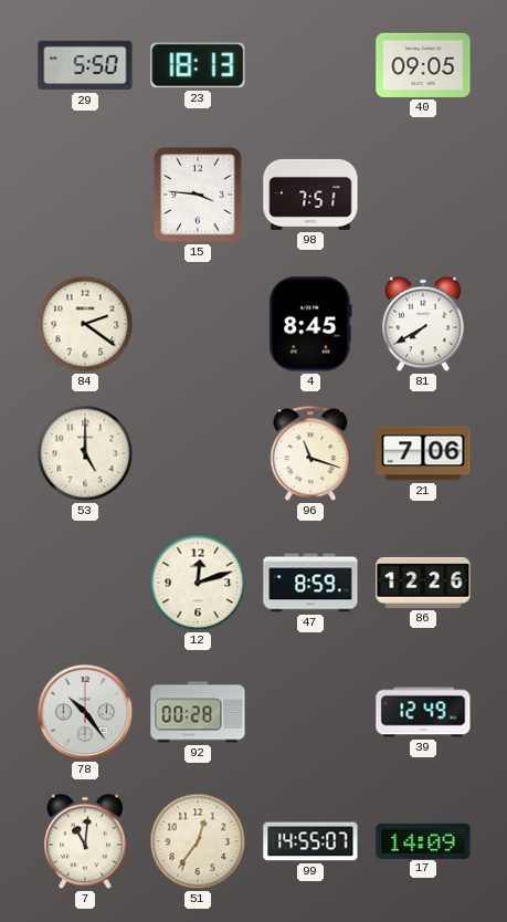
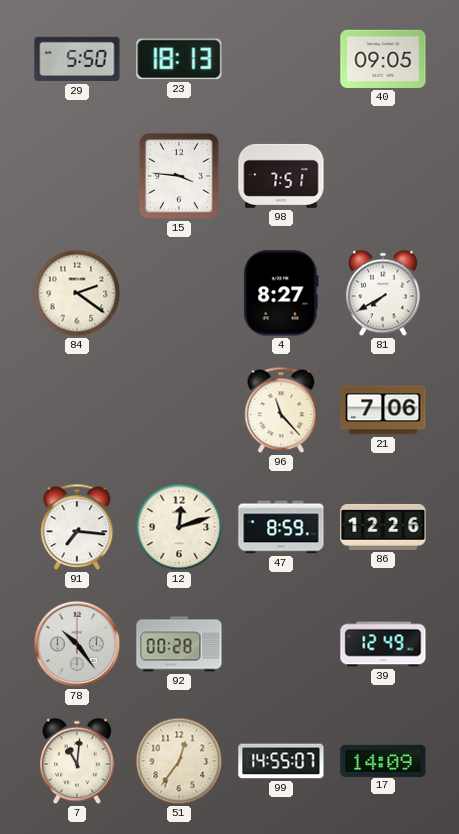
4: 8:45 -> 8:27
53: 5:00 -> none
96: 11:18 -> 11:23
91: none -> 7:16
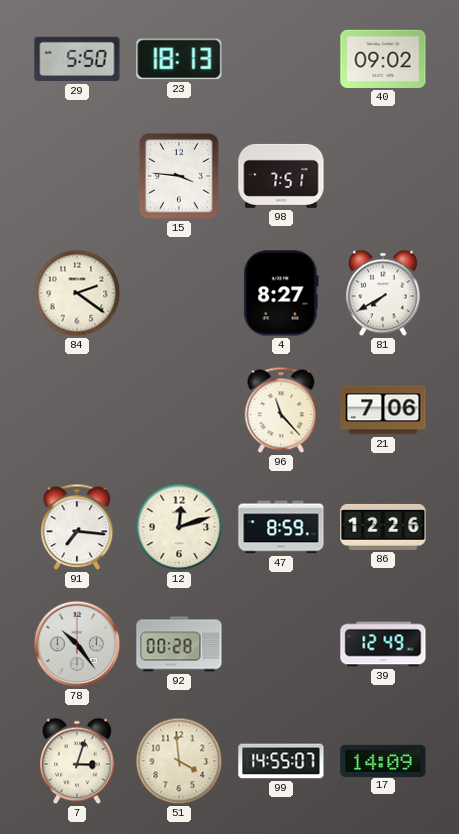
40: 09:05 -> 09:02
7: 11:01 -> 3:03
51: 12:36 -> 3:59
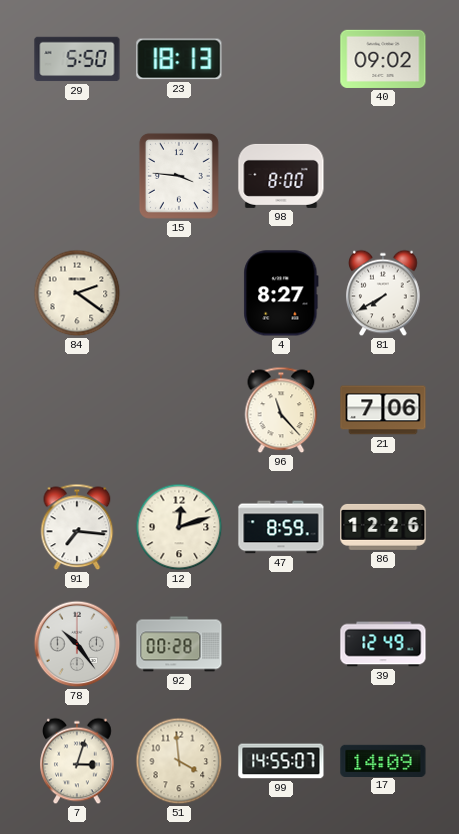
98: 7:51 -> 8:00
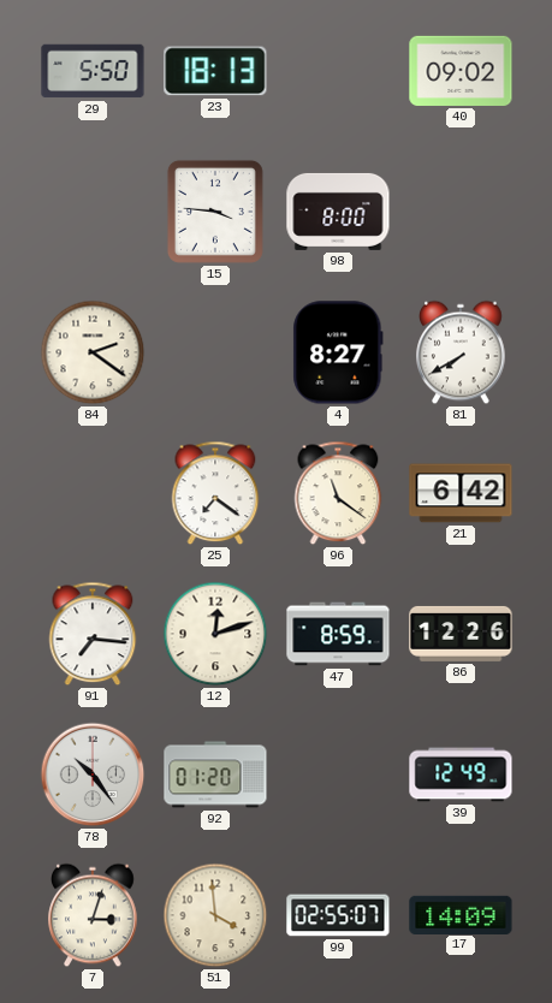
25: none -> 7:21
96: 11:23 -> 11:21
21: 7:06 -> 6:42
92: 00:28 -> 01:20
99: 14:55 -> 02:55
